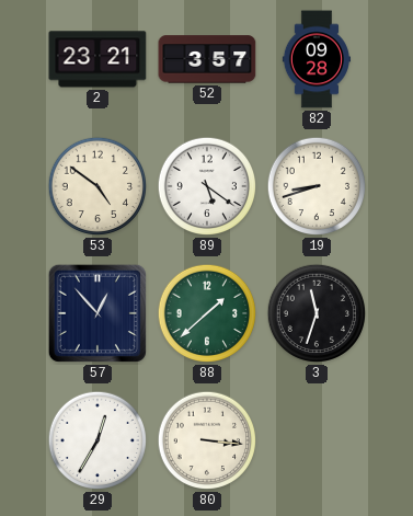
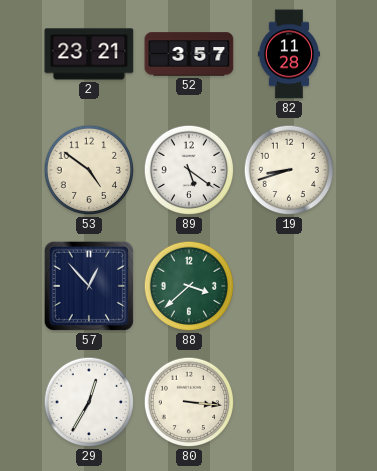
82: 09:28 -> 11:28
88: 1:38 -> 3:38
3: 11:33 -> none
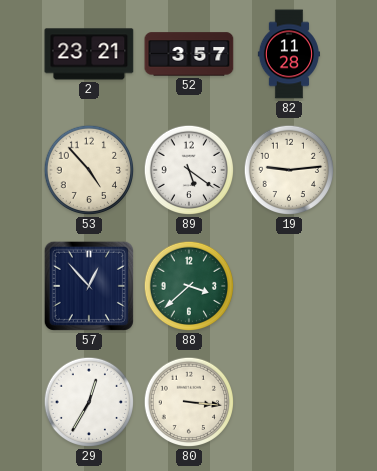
53: 4:51 -> 4:53
19: 8:42 -> 9:14
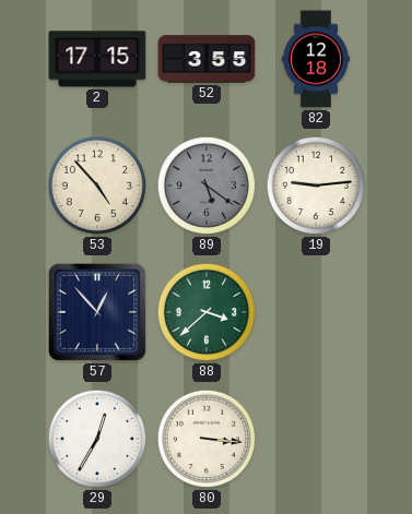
2: 23:21 -> 17:15
52: 3:57 -> 3:55
82: 11:28 -> 12:18
89 dial: white -> grey
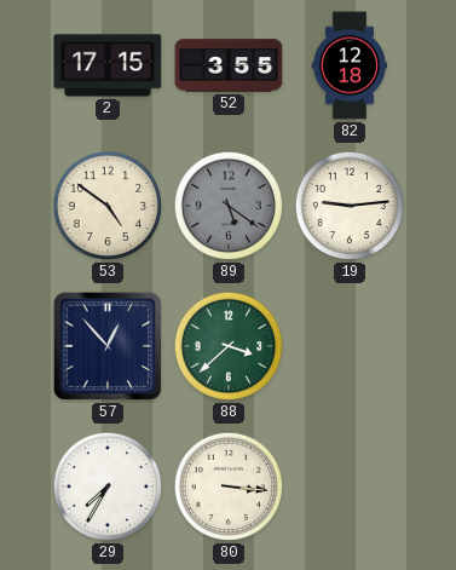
53: 4:53 -> 4:51
29: 12:35 -> 7:35
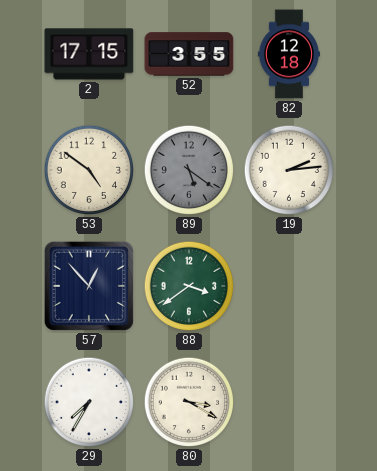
19: 9:14 -> 2:14
88: 3:38 -> 3:39
80: 3:16 -> 3:20
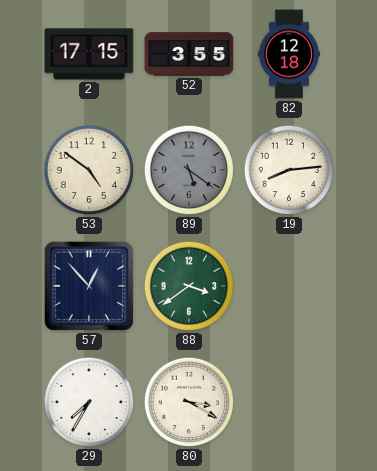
19: 2:14 -> 8:14
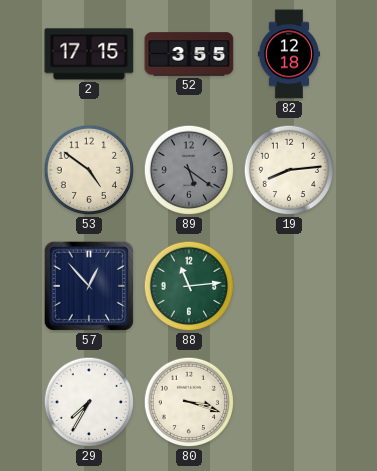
88: 3:39 -> 11:14
80: 3:20 -> 3:18
